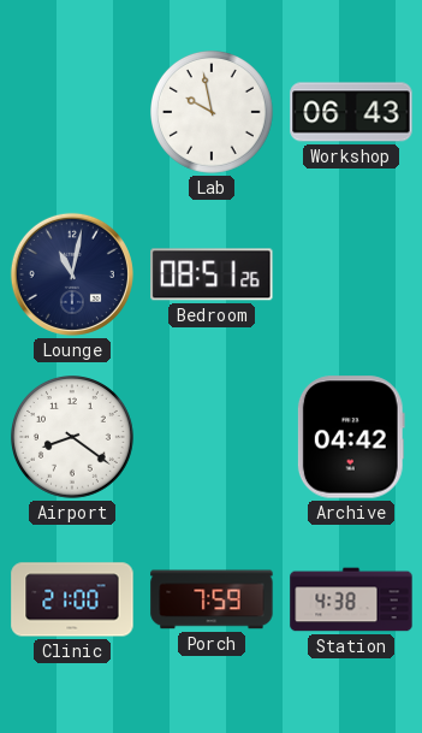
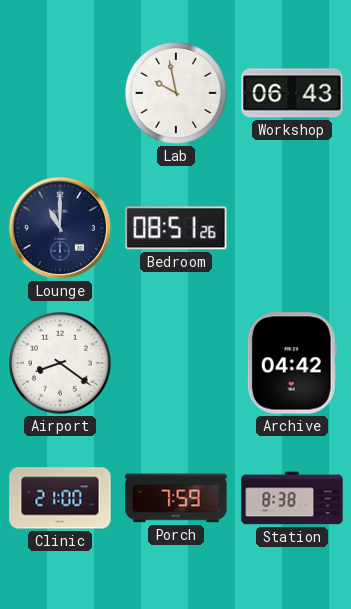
Lounge: 11:02 -> 11:00
Station: 4:38 -> 8:38
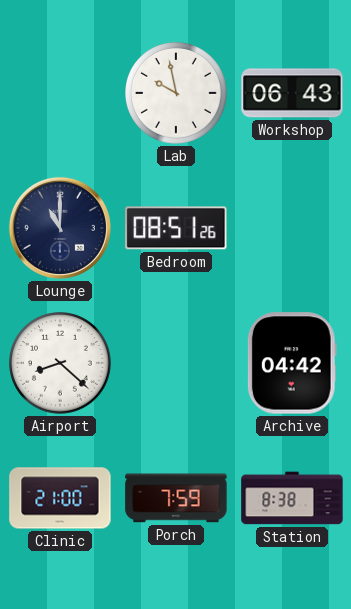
Airport: 8:21 -> 8:22
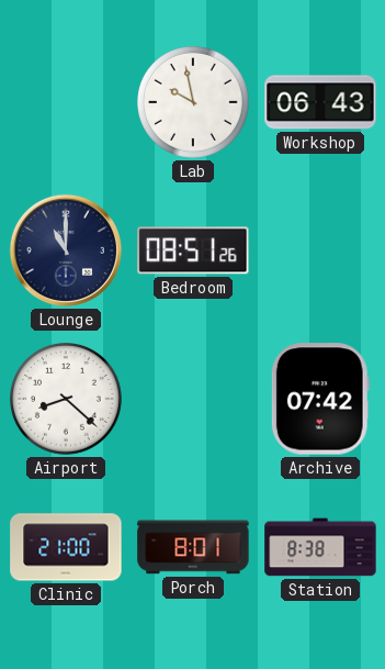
Archive: 04:42 -> 07:42
Porch: 7:59 -> 8:01
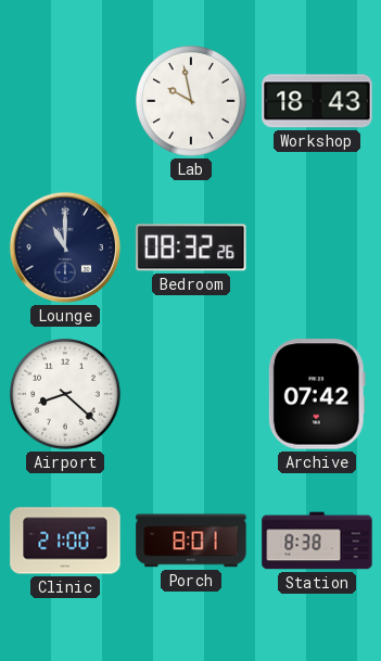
Workshop: 06:43 -> 18:43
Bedroom: 08:51 -> 08:32
